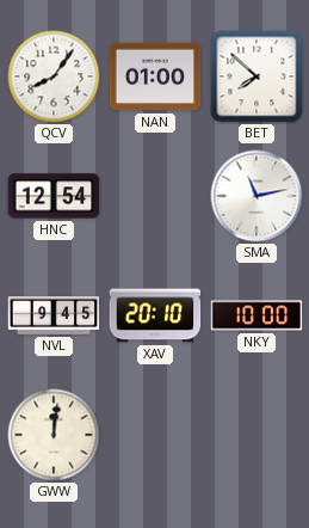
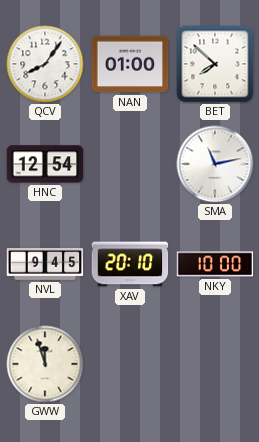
GWW: 12:01 -> 11:57
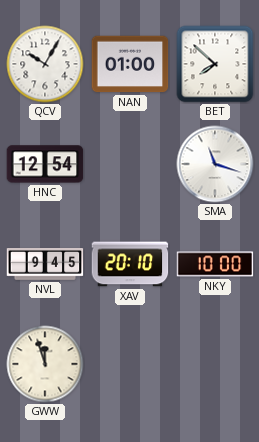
QCV: 8:06 -> 10:05
SMA: 11:13 -> 11:18
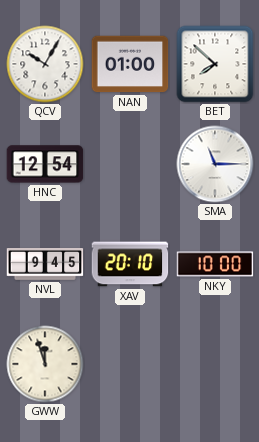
SMA: 11:18 -> 11:15
